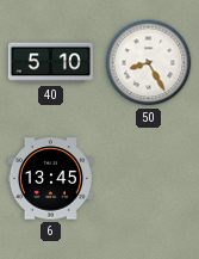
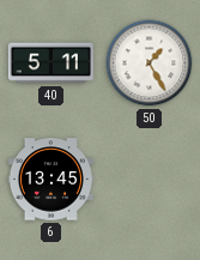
40: 5:10 -> 5:11
50: 8:25 -> 1:25
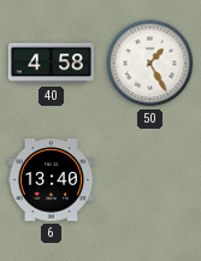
40: 5:11 -> 4:58
6: 13:45 -> 13:40
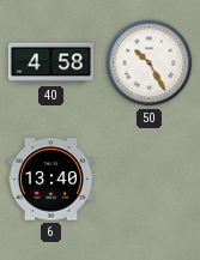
50: 1:25 -> 10:25
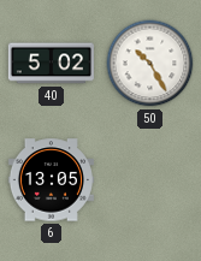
40: 4:58 -> 5:02
6: 13:40 -> 13:05
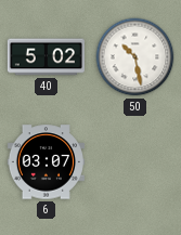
50: 10:25 -> 10:28
6: 13:05 -> 03:07
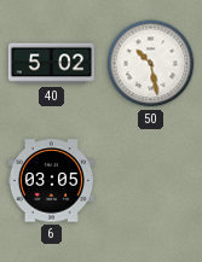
6: 03:07 -> 03:05
